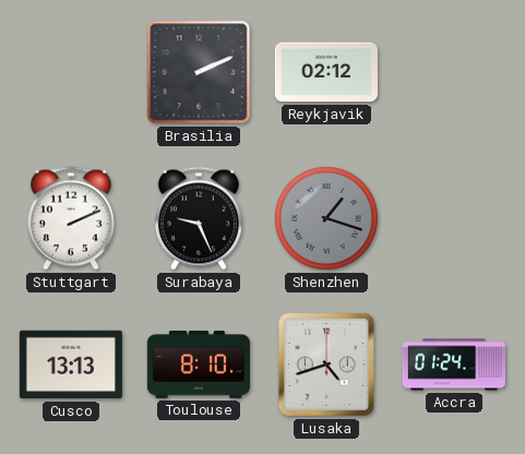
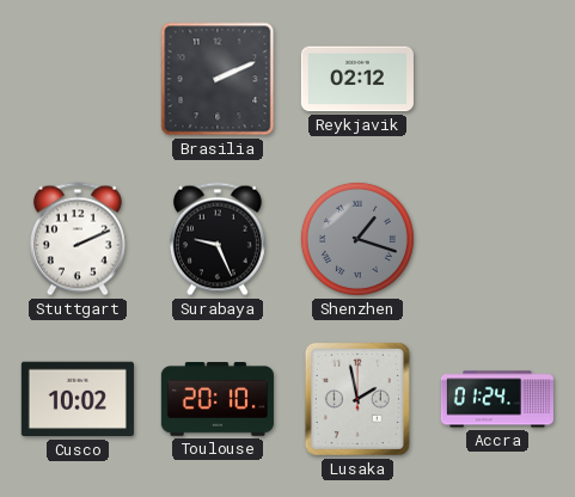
Cusco: 13:13 -> 10:02
Toulouse: 8:10 -> 20:10
Lusaka: 4:42 -> 1:58
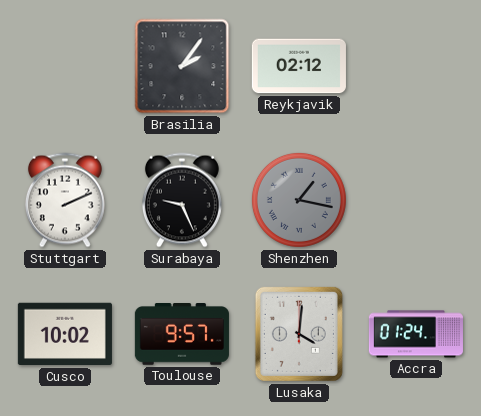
Brasilia: 2:11 -> 2:06
Shenzhen: 1:18 -> 1:17
Toulouse: 20:10 -> 9:57
Lusaka: 1:58 -> 4:01
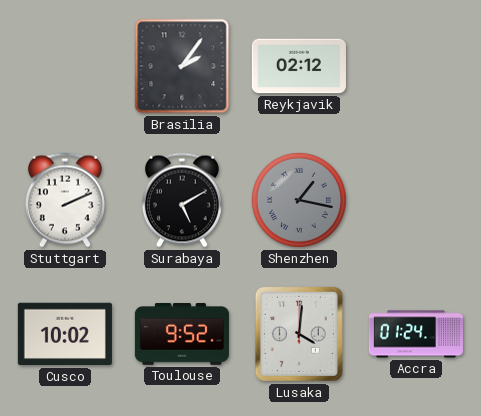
Surabaya: 9:26 -> 5:10
Toulouse: 9:57 -> 9:52
